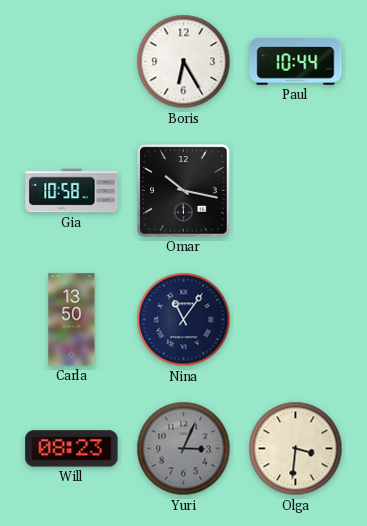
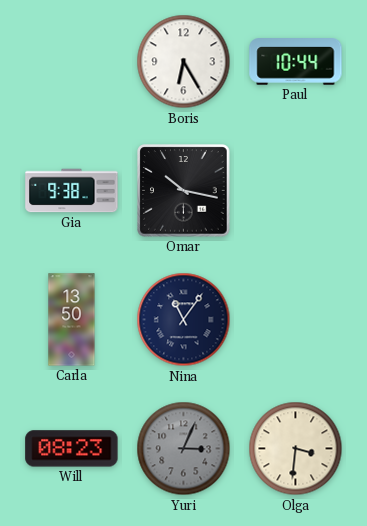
Gia: 10:58 -> 9:38
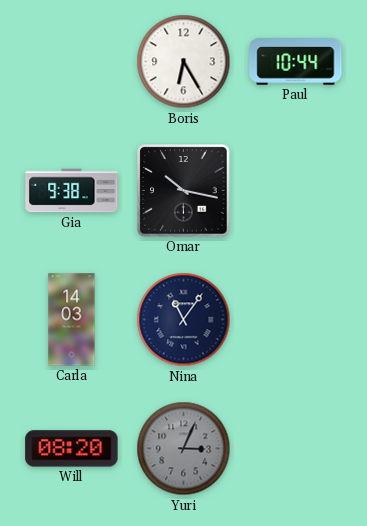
Carla: 13:50 -> 14:03
Will: 08:23 -> 08:20
Olga: 3:31 -> none
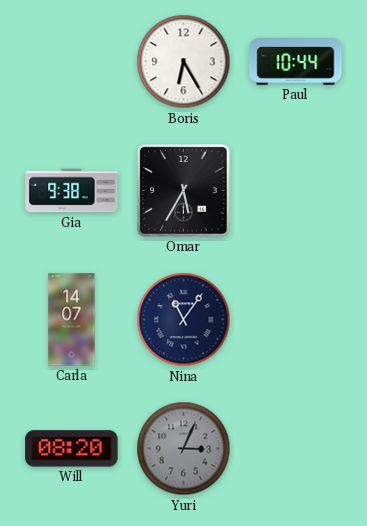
Omar: 10:17 -> 5:35
Carla: 14:03 -> 14:07
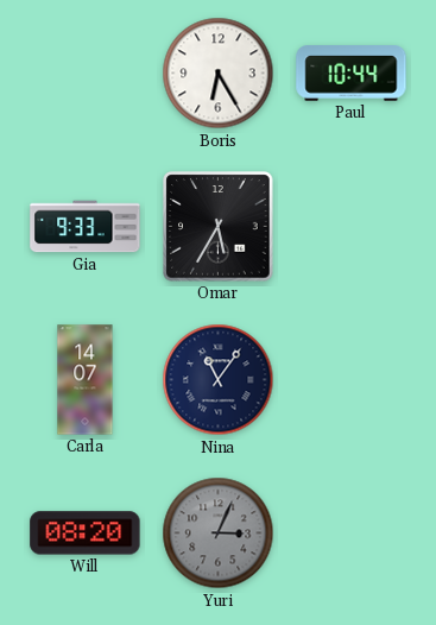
Gia: 9:38 -> 9:33
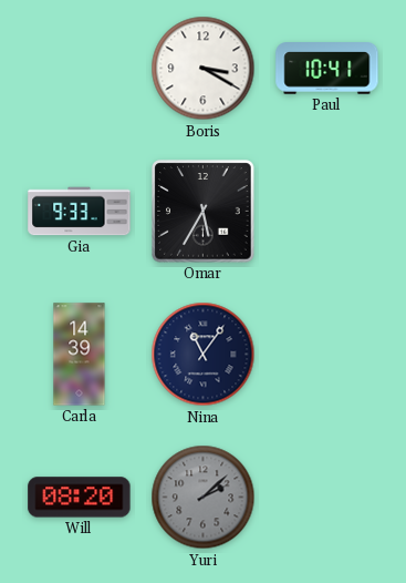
Boris: 6:25 -> 3:20
Paul: 10:44 -> 10:41
Carla: 14:07 -> 14:39
Yuri: 3:04 -> 2:08
